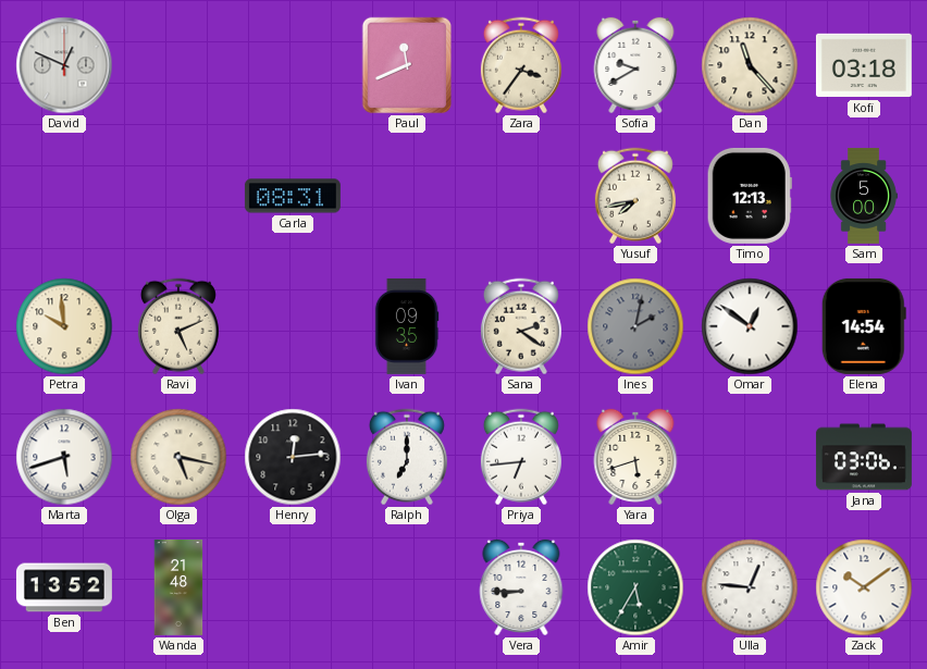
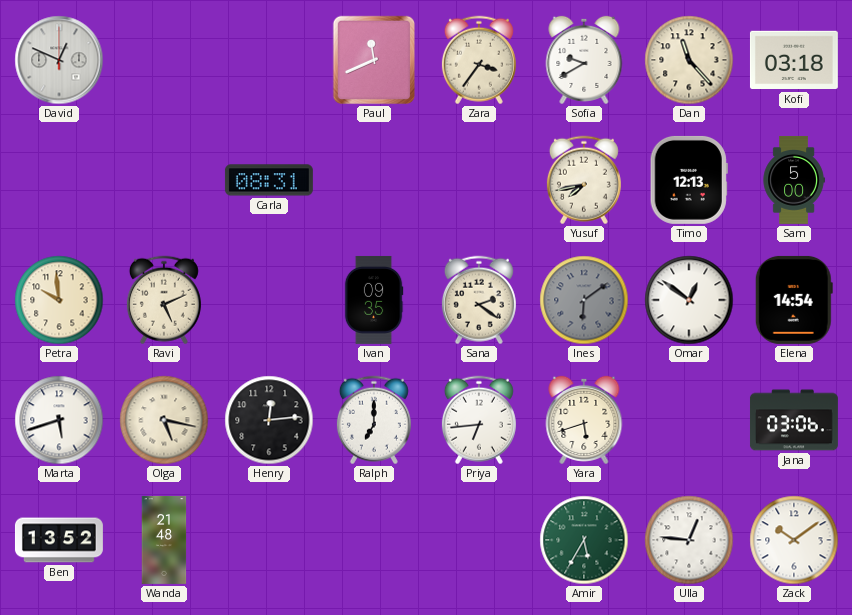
Ines: 2:02 -> 6:09
Vera: 8:45 -> none
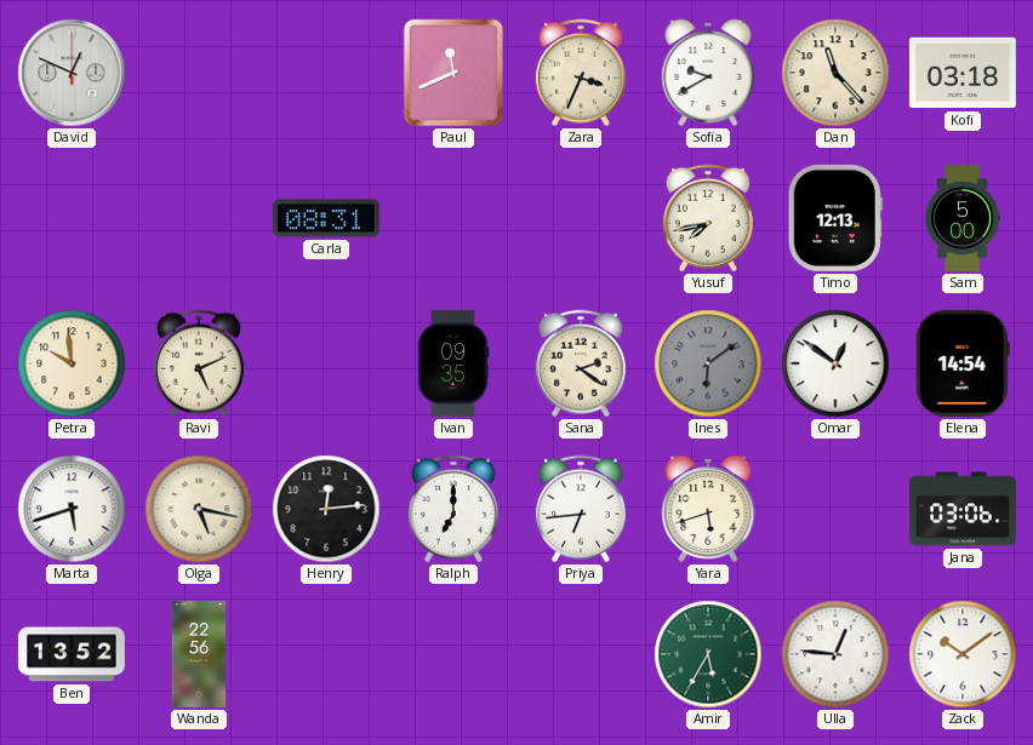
Zara: 3:36 -> 3:34
Wanda: 21:48 -> 22:56
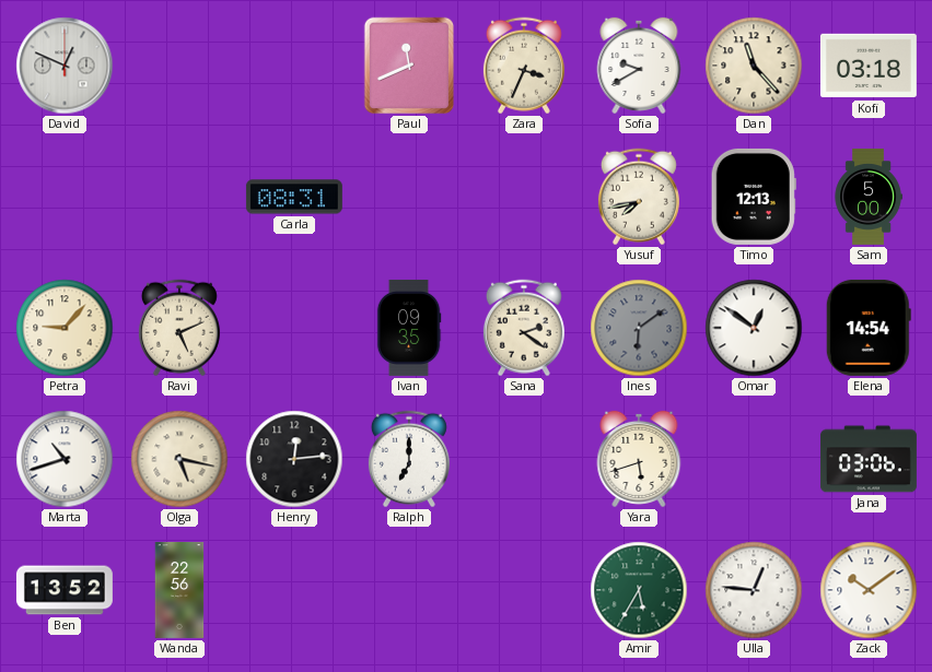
Petra: 9:59 -> 9:07
Marta: 5:42 -> 10:42
Priya: 6:44 -> none
